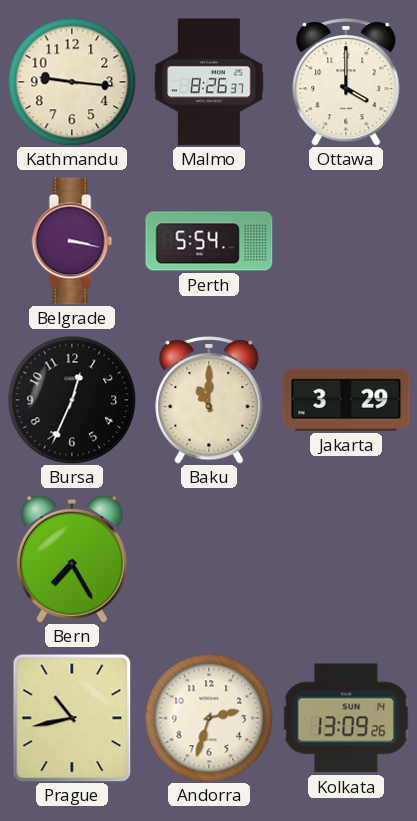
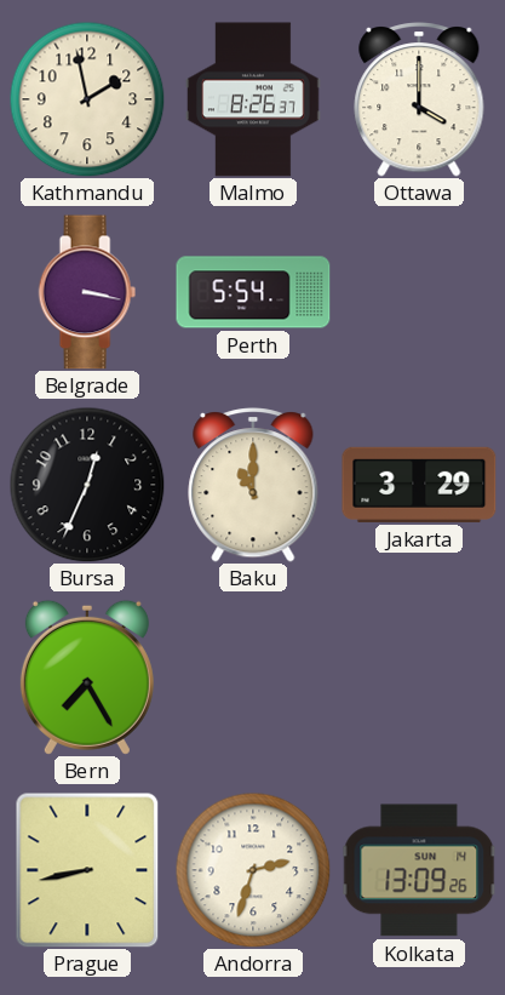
Kathmandu: 9:16 -> 1:58
Prague: 10:43 -> 8:43
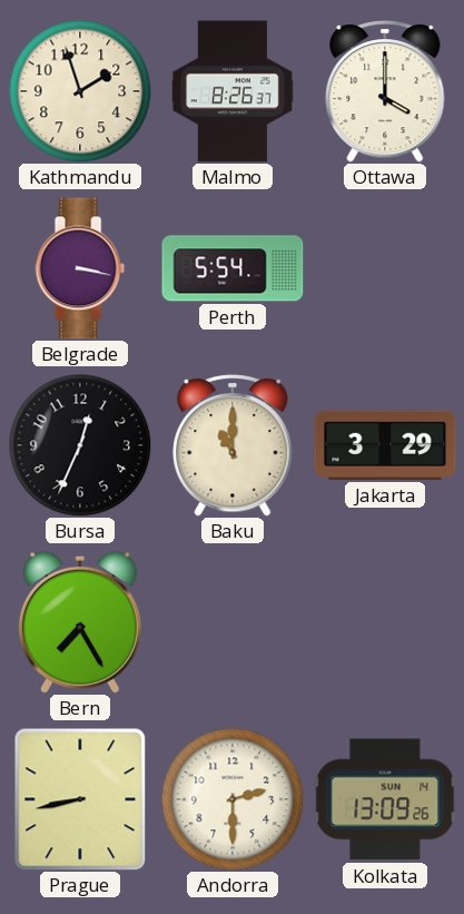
Kathmandu: 1:58 -> 1:57
Andorra: 2:33 -> 2:30
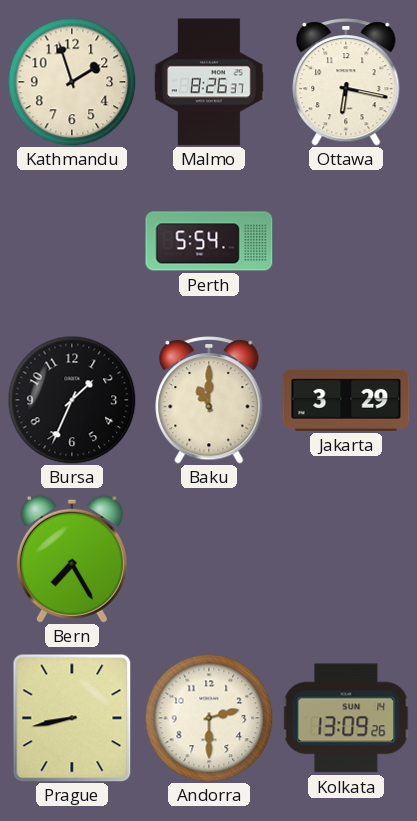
Ottawa: 4:00 -> 6:17
Belgrade: 3:17 -> none
Bursa: 12:34 -> 1:34
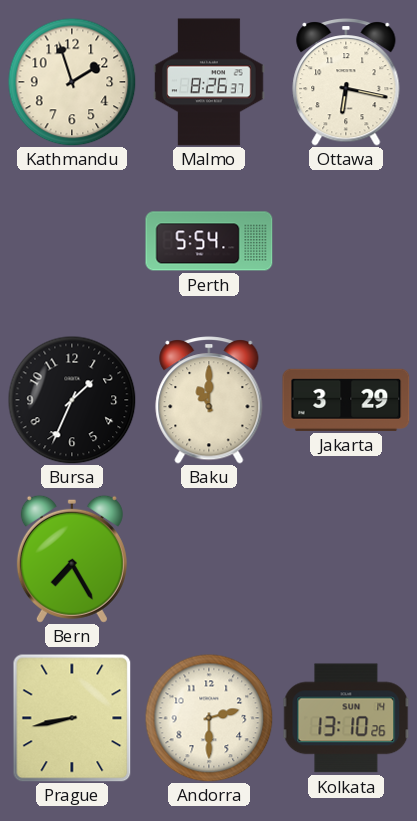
Kolkata: 13:09 -> 13:10
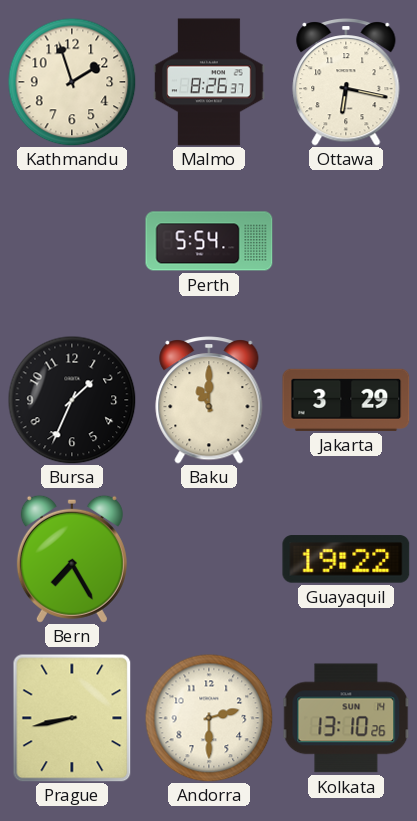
Guayaquil: none -> 19:22
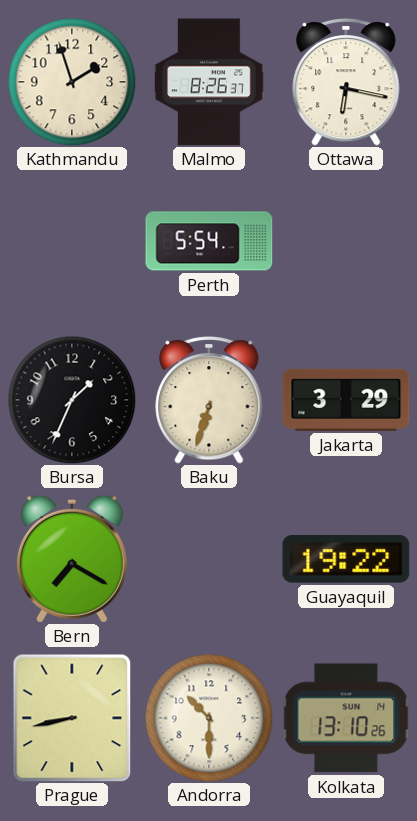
Baku: 11:00 -> 6:33
Bern: 7:25 -> 7:20
Andorra: 2:30 -> 10:30
